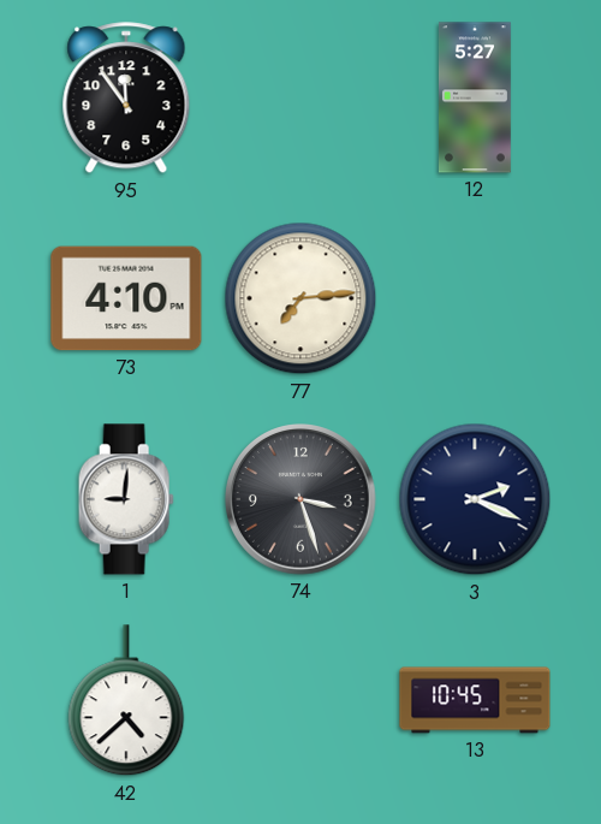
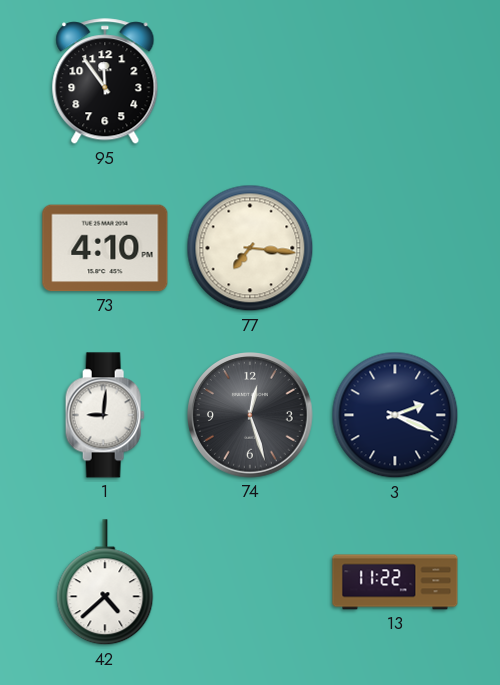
12: 5:27 -> none
77: 7:14 -> 7:16
74: 3:27 -> 12:27
13: 10:45 -> 11:22
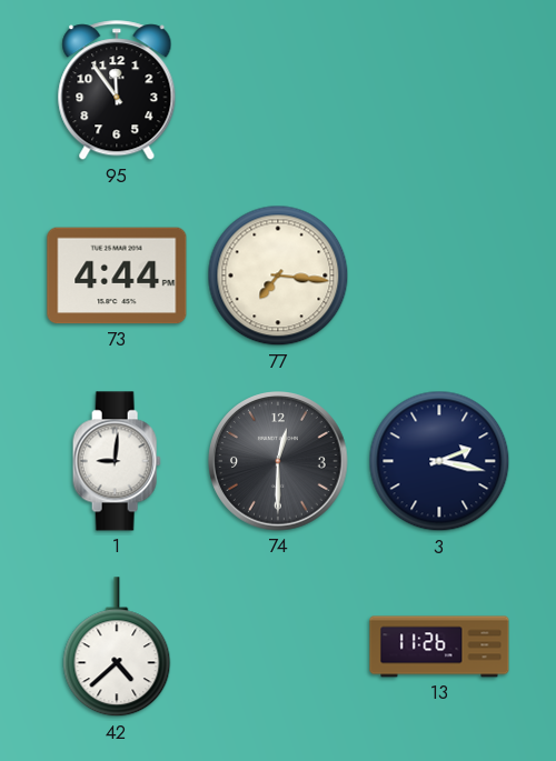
73: 4:10 -> 4:44
74: 12:27 -> 12:30
3: 2:19 -> 2:17
13: 11:22 -> 11:26
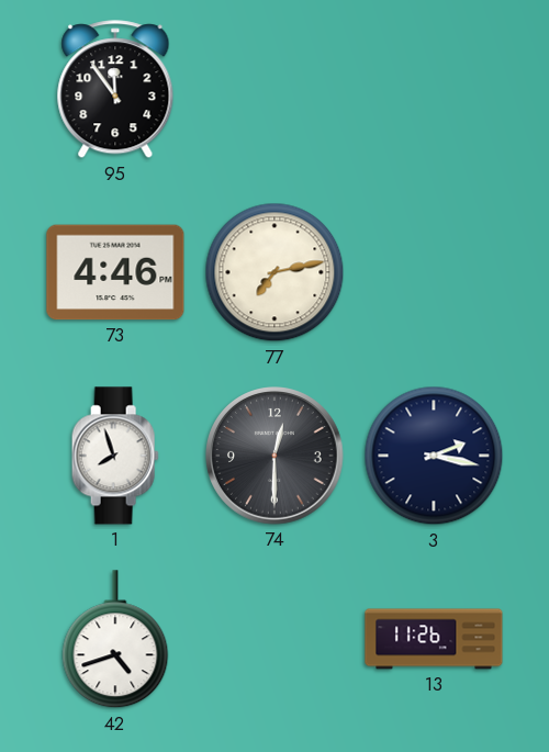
73: 4:44 -> 4:46
77: 7:16 -> 7:13
1: 9:01 -> 7:57
42: 4:38 -> 4:42
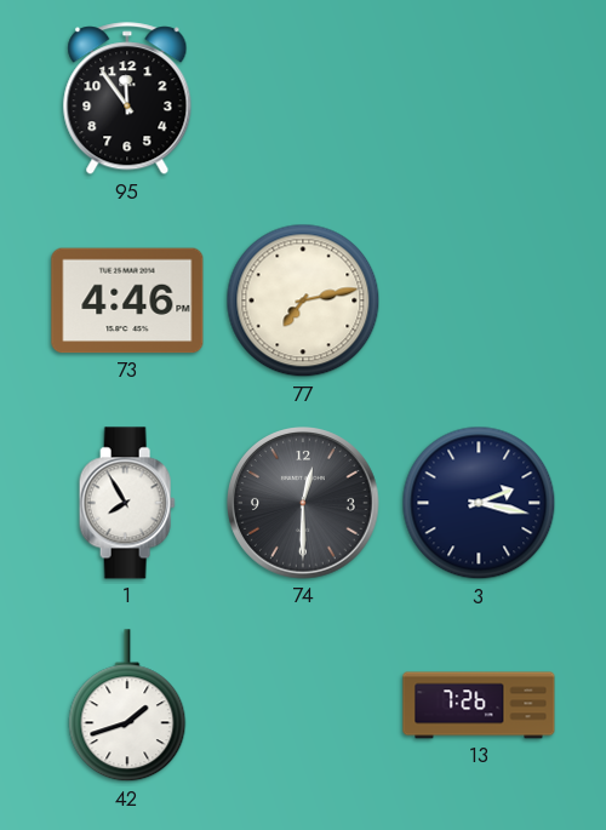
1: 7:57 -> 7:55
42: 4:42 -> 1:42
13: 11:26 -> 7:26
